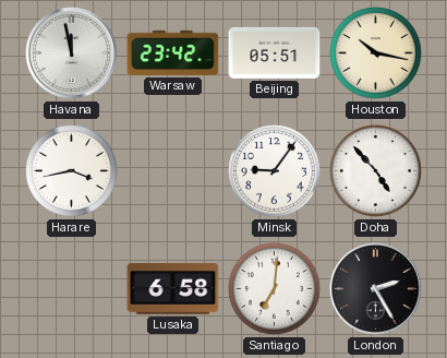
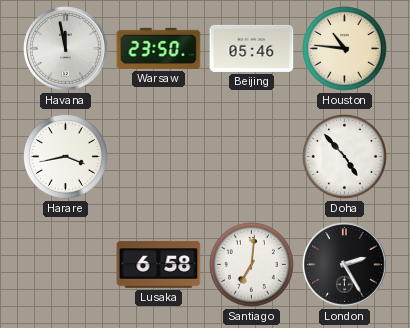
Warsaw: 23:42 -> 23:50
Beijing: 05:51 -> 05:46
Houston: 10:17 -> 10:46
Minsk: 9:06 -> none
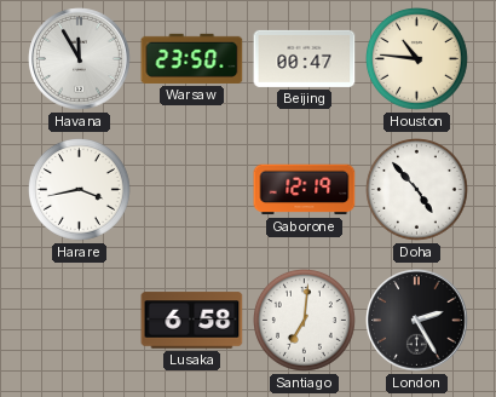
Havana: 11:58 -> 11:55
Beijing: 05:46 -> 00:47
Gaborone: none -> 12:19
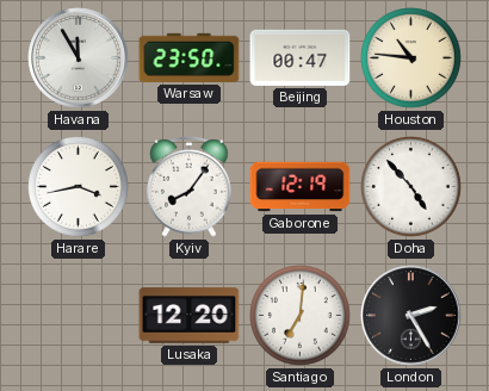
Kyiv: none -> 8:06
Lusaka: 6:58 -> 12:20
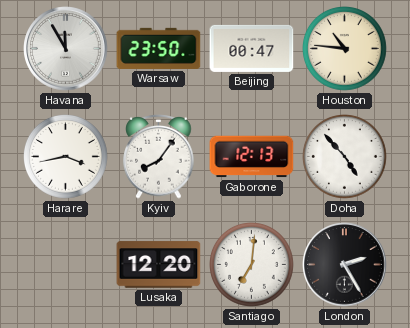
Gaborone: 12:19 -> 12:13
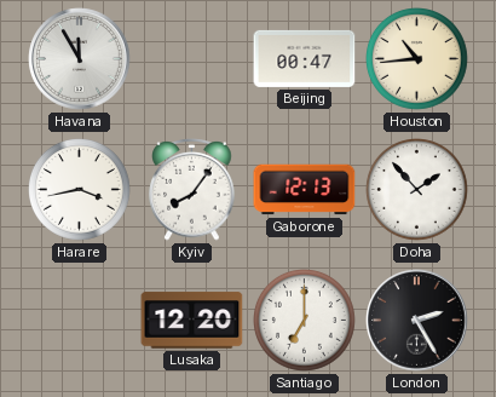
Warsaw: 23:50 -> none
Houston: 10:46 -> 10:44
Doha: 4:53 -> 1:53
Santiago: 7:01 -> 7:00
